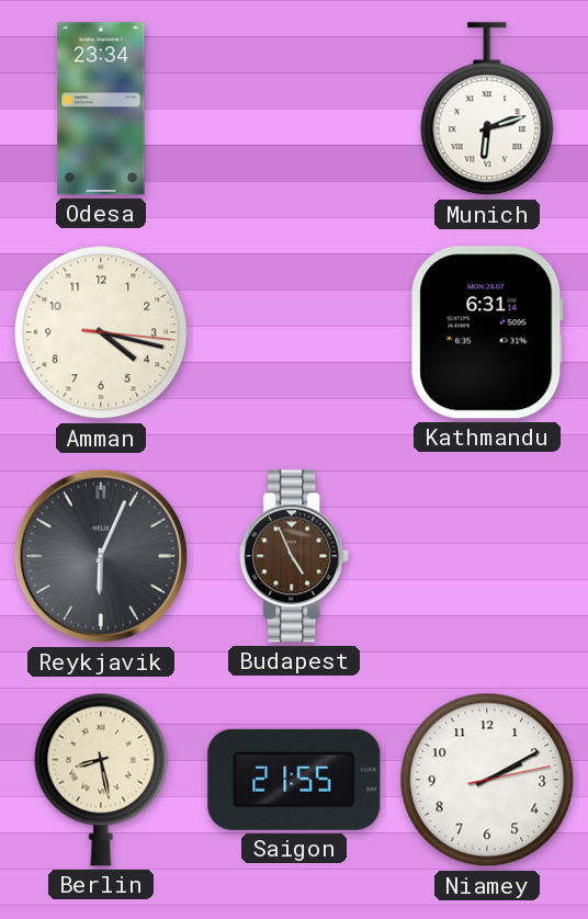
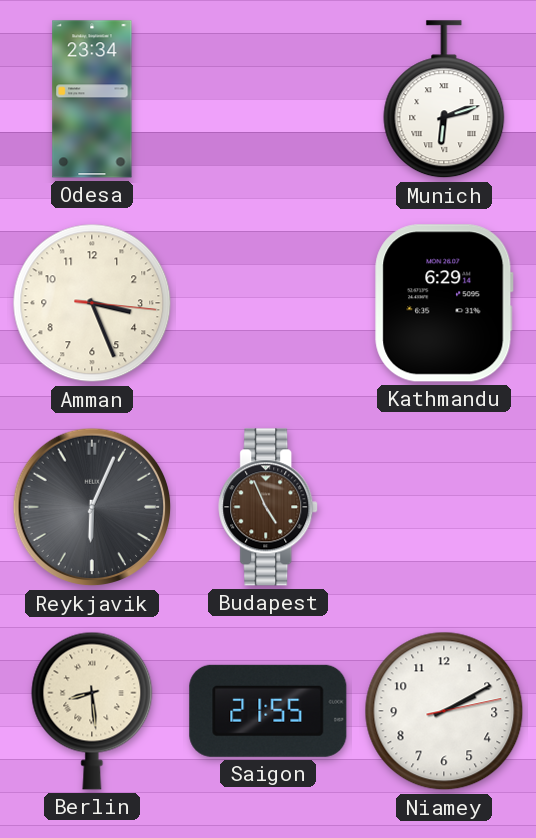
Amman: 4:17 -> 3:26
Kathmandu: 6:31 -> 6:29
Berlin: 8:28 -> 8:29
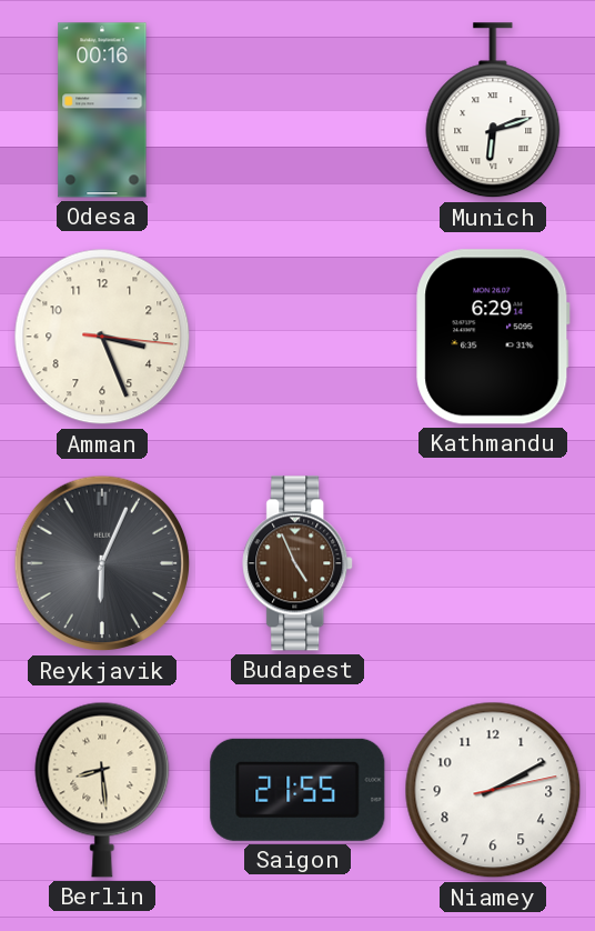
Odesa: 23:34 -> 00:16
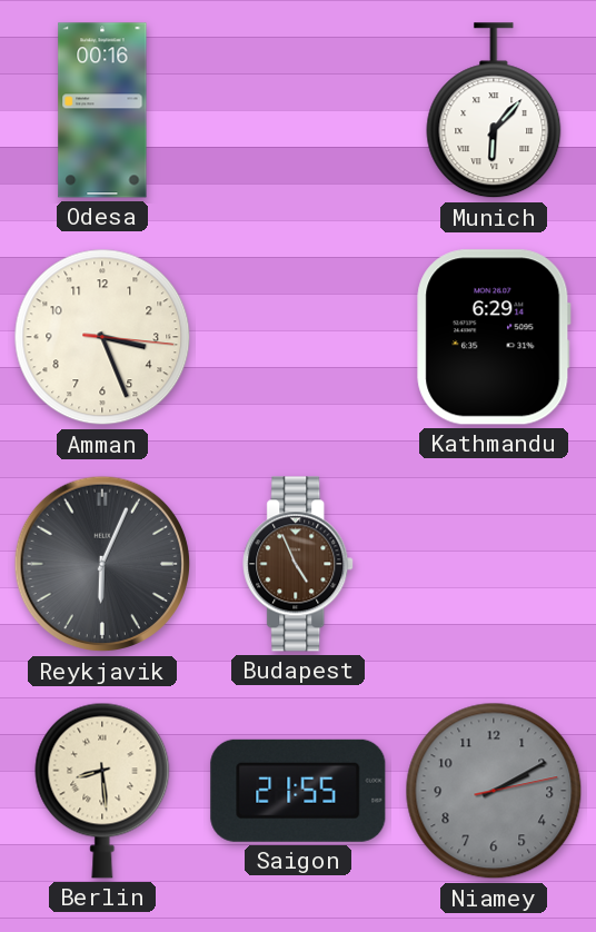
Munich: 6:12 -> 6:07
Niamey dial: white -> grey
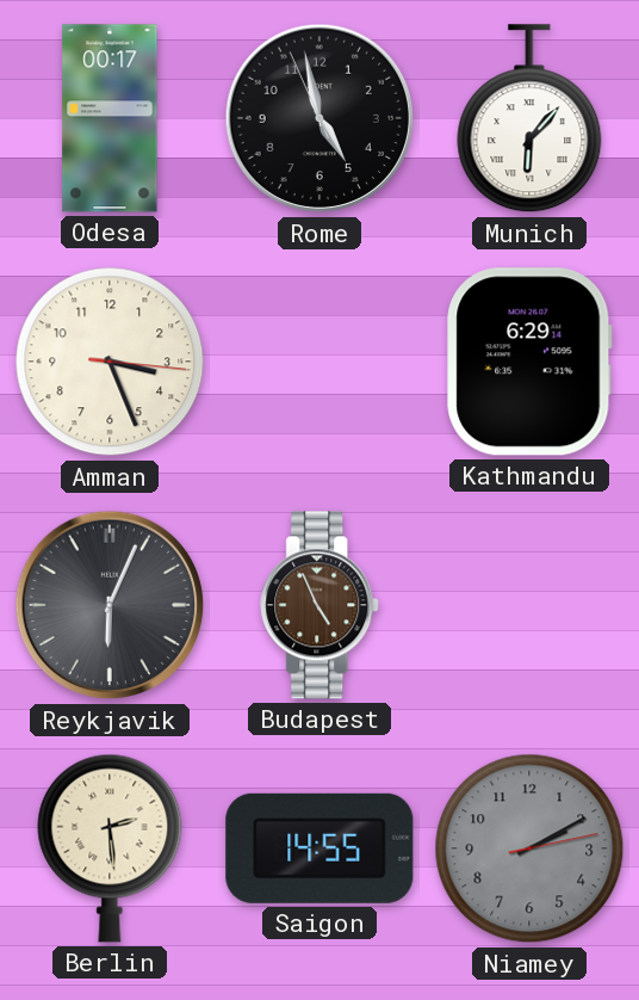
Odesa: 00:16 -> 00:17
Rome: none -> 4:57
Berlin: 8:29 -> 2:29
Saigon: 21:55 -> 14:55
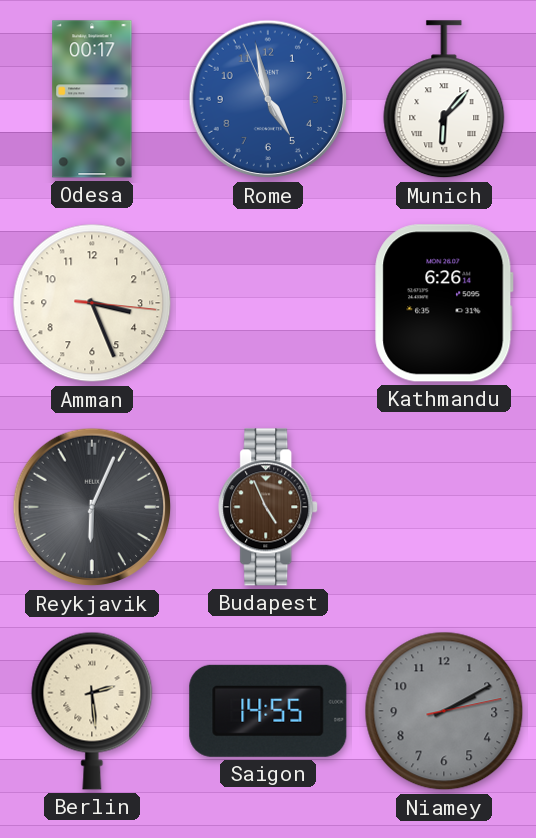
Rome dial: black -> blue
Kathmandu: 6:29 -> 6:26
